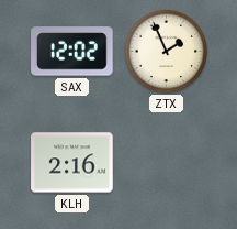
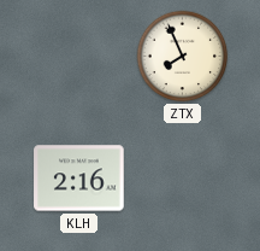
SAX: 12:02 -> none
ZTX: 1:56 -> 7:56
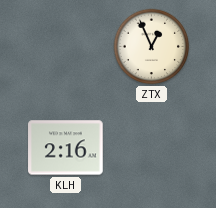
ZTX: 7:56 -> 12:56
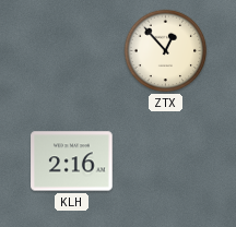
ZTX: 12:56 -> 12:53
